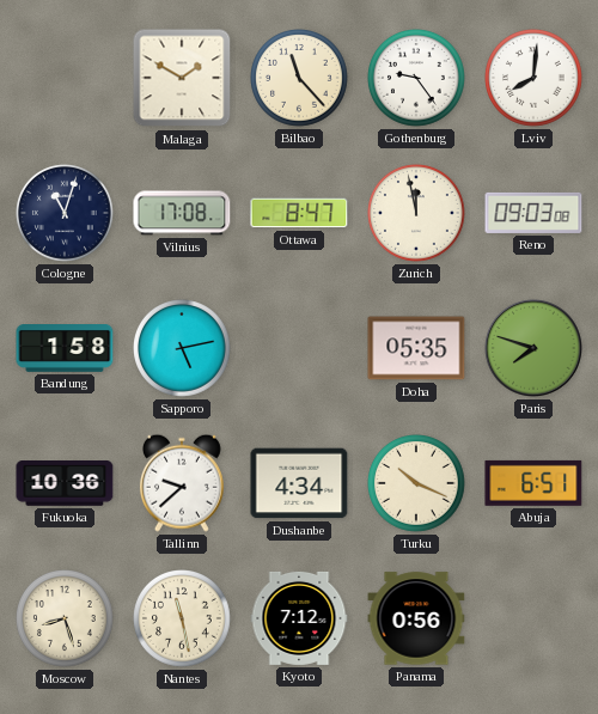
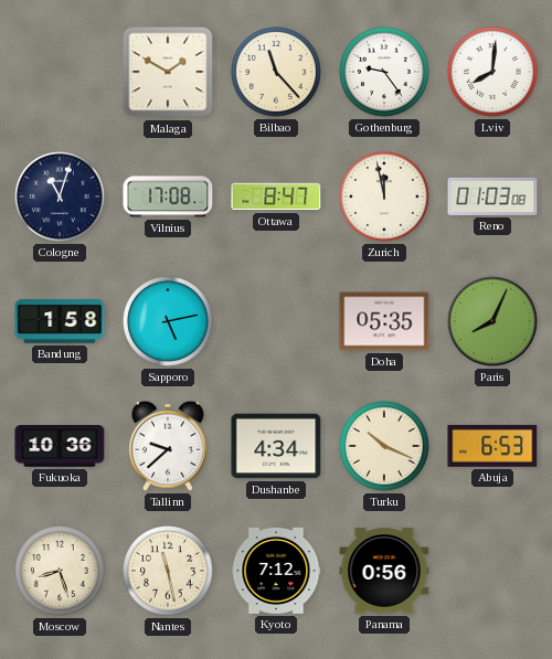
Reno: 09:03 -> 01:03
Paris: 7:48 -> 8:04
Abuja: 6:51 -> 6:53
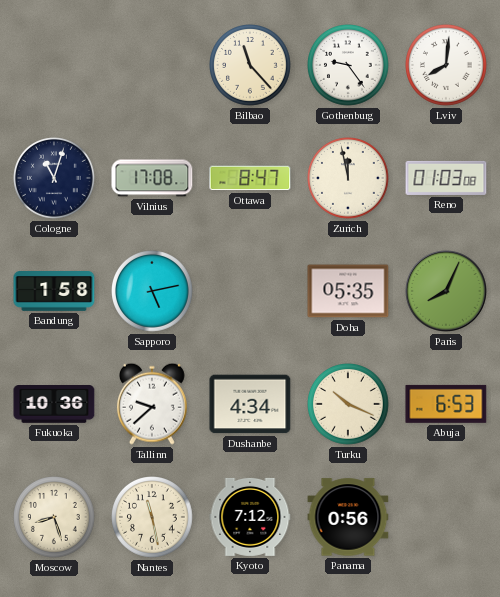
Malaga: 1:50 -> none
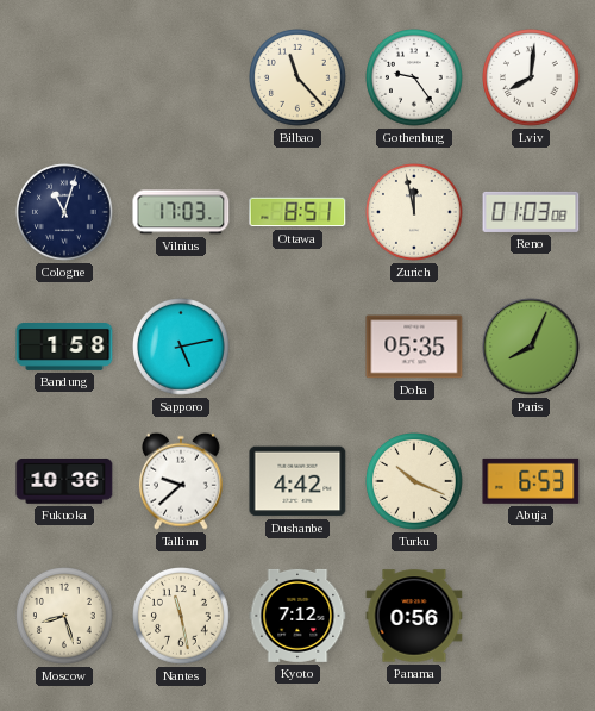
Vilnius: 17:08 -> 17:03
Ottawa: 8:47 -> 8:51
Dushanbe: 4:34 -> 4:42
